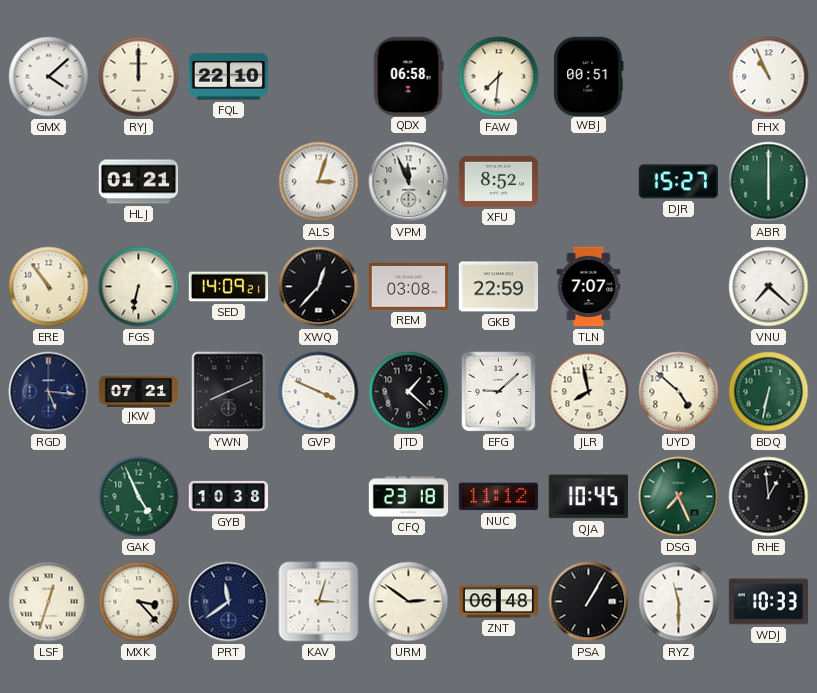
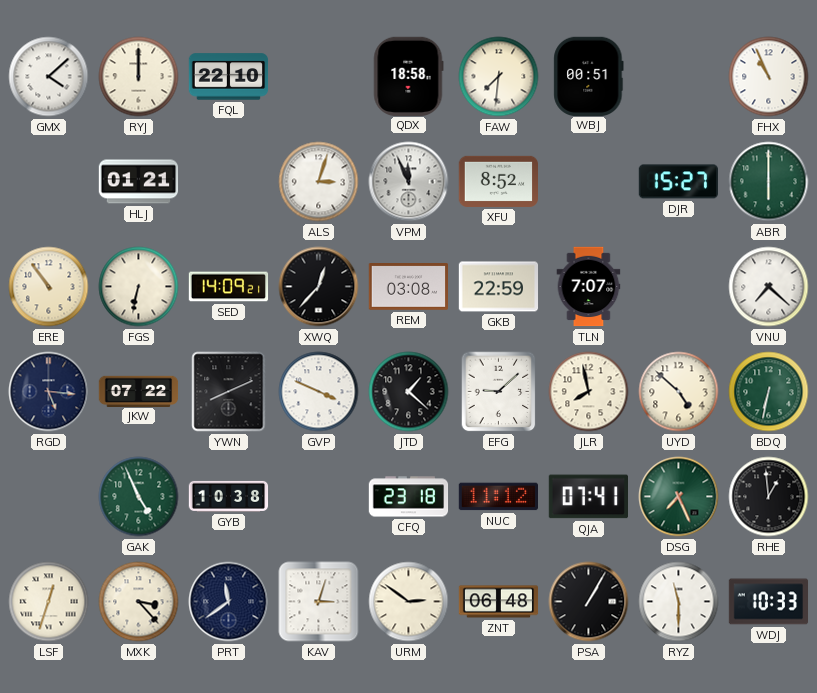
QDX: 06:58 -> 18:58
JKW: 07:21 -> 07:22
QJA: 10:45 -> 07:41
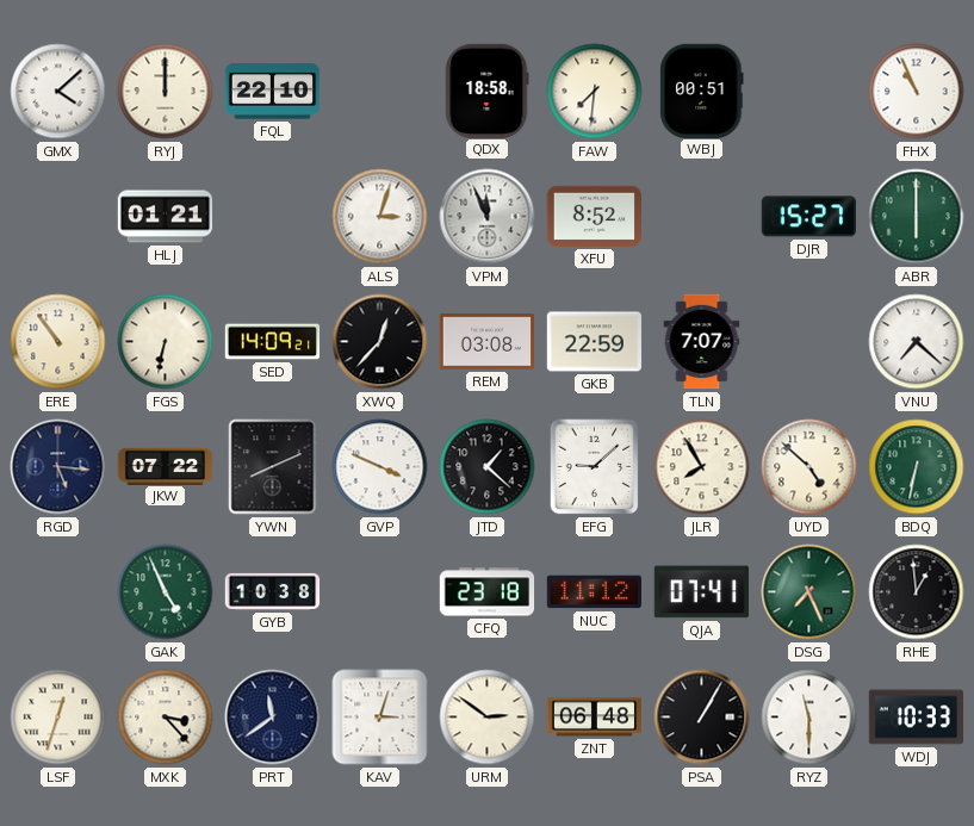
JLR: 7:58 -> 7:55
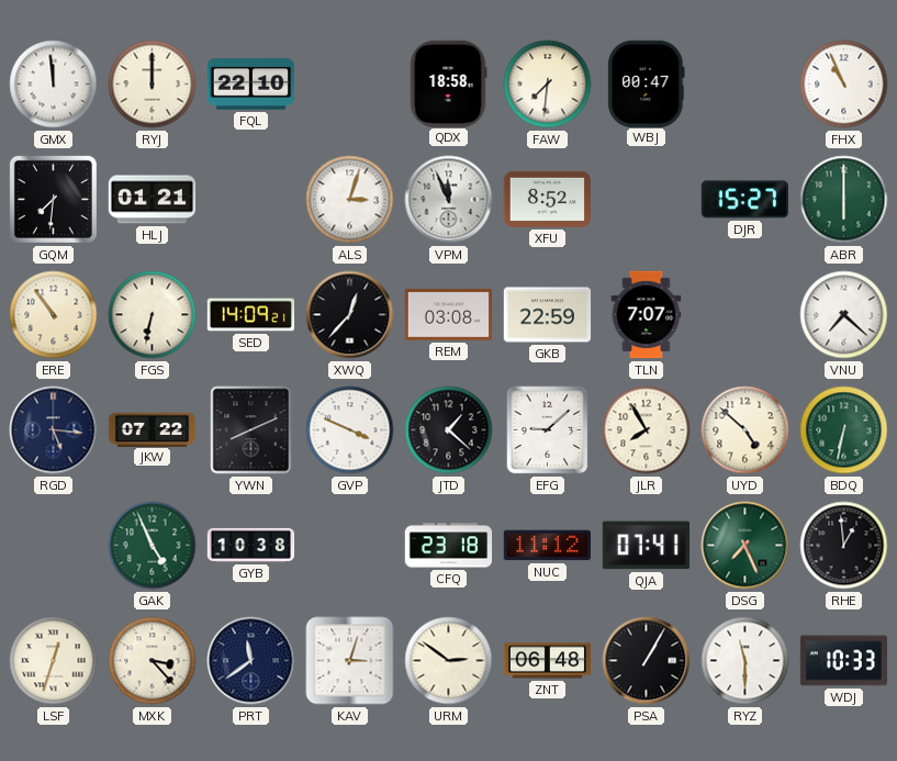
GMX: 4:08 -> 11:59
WBJ: 00:51 -> 00:47
GQM: none -> 7:31
